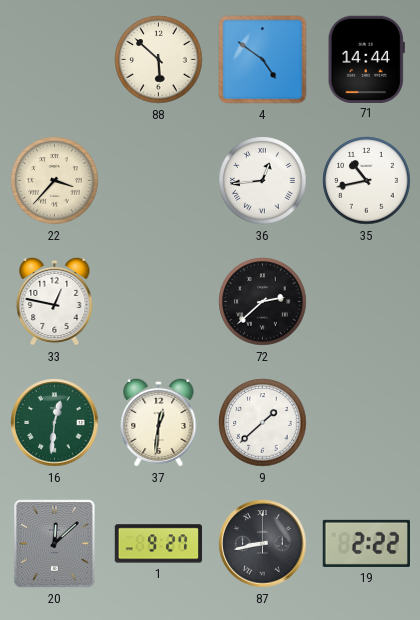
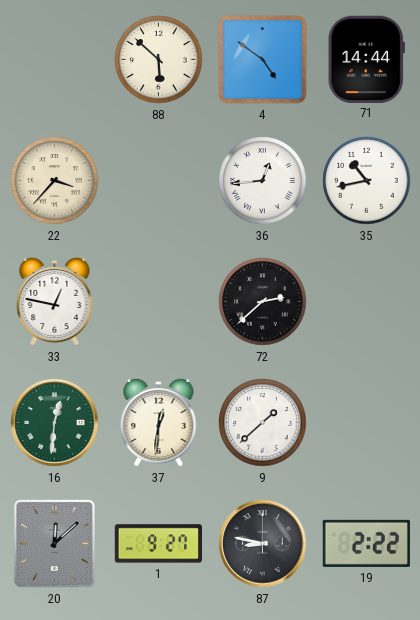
87: 8:43 -> 8:47
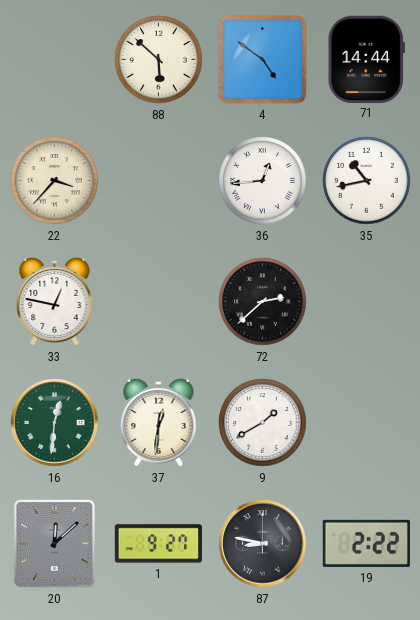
9: 1:38 -> 1:40
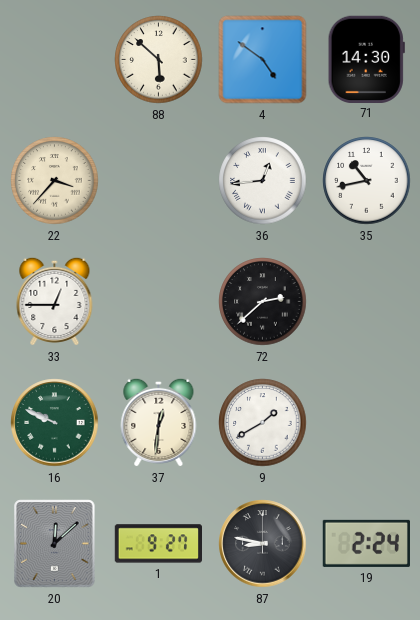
71: 14:44 -> 14:30
33: 12:47 -> 12:45
16: 12:31 -> 9:49
19: 2:22 -> 2:24
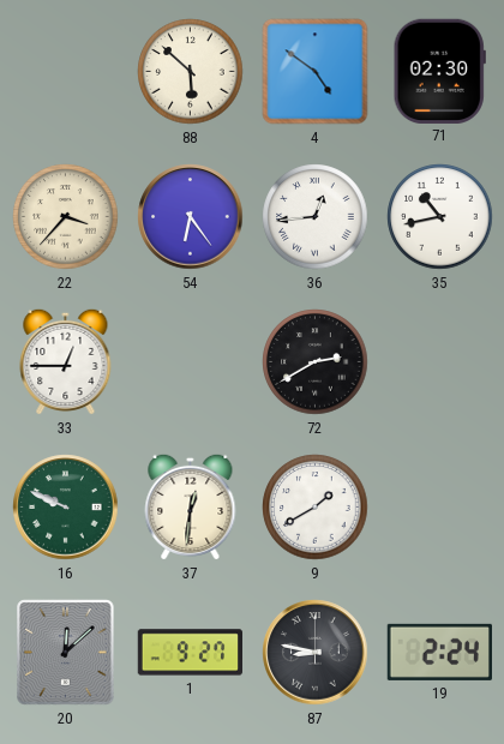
71: 14:30 -> 02:30
54: none -> 6:24
72: 2:38 -> 2:40
